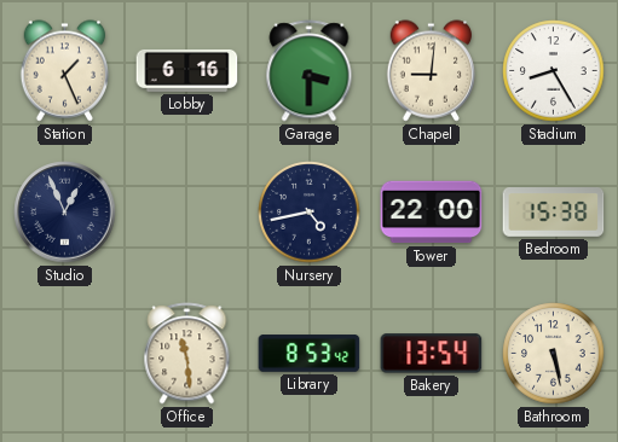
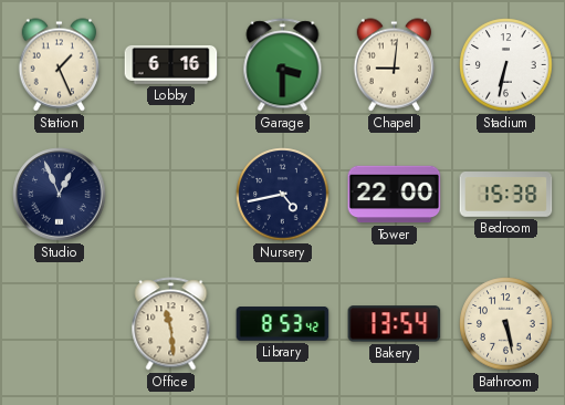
Stadium: 8:25 -> 6:32
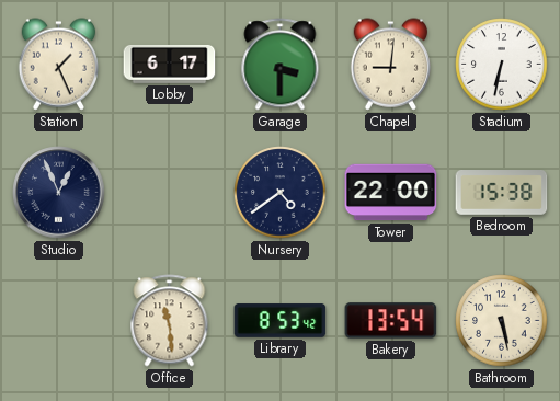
Lobby: 6:16 -> 6:17
Nursery: 4:43 -> 4:39
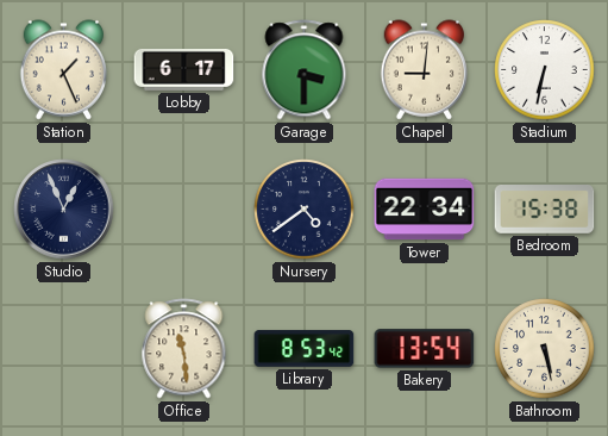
Tower: 22:00 -> 22:34
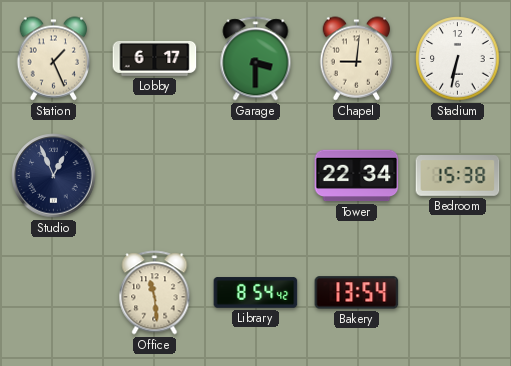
Nursery: 4:39 -> none
Library: 8:53 -> 8:54
Bathroom: 5:28 -> none
